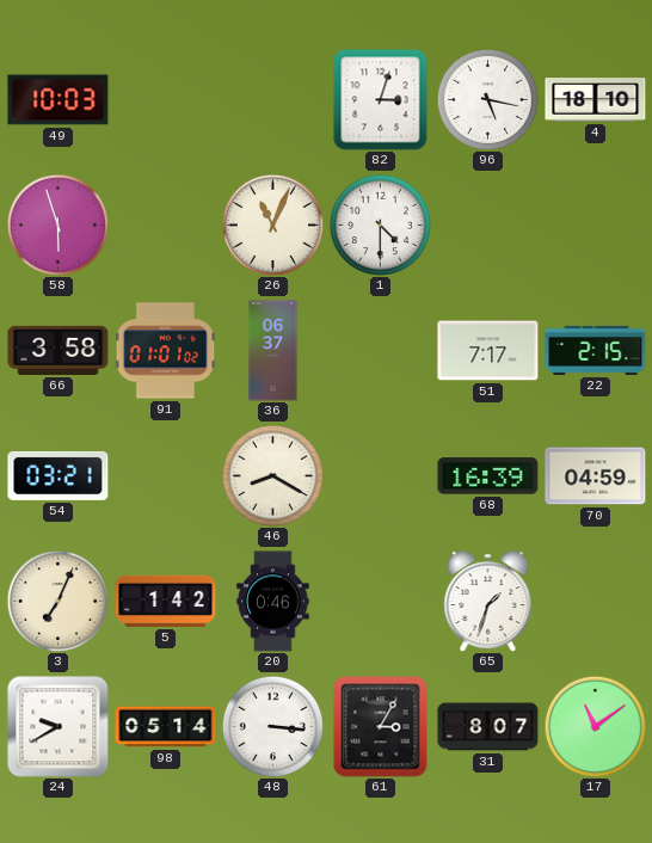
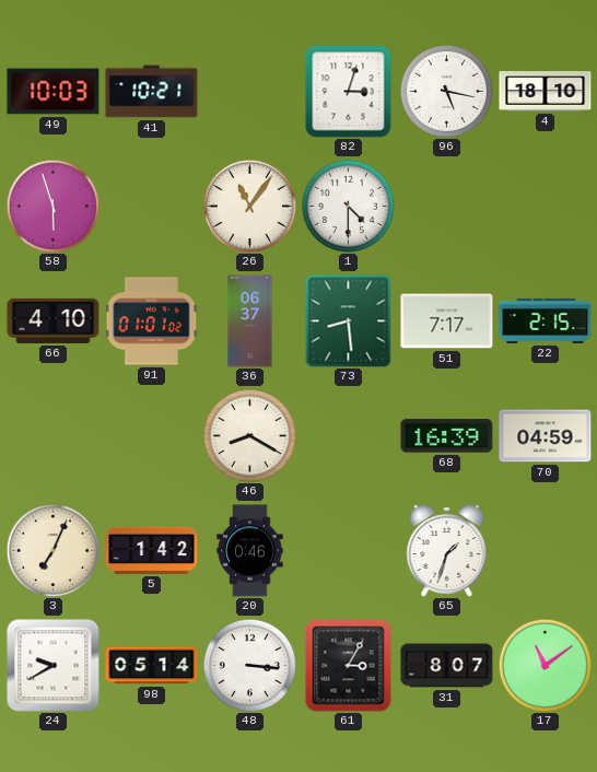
41: none -> 10:21
26: 11:04 -> 11:06
66: 3:58 -> 4:10
73: none -> 8:29
54: 03:21 -> none
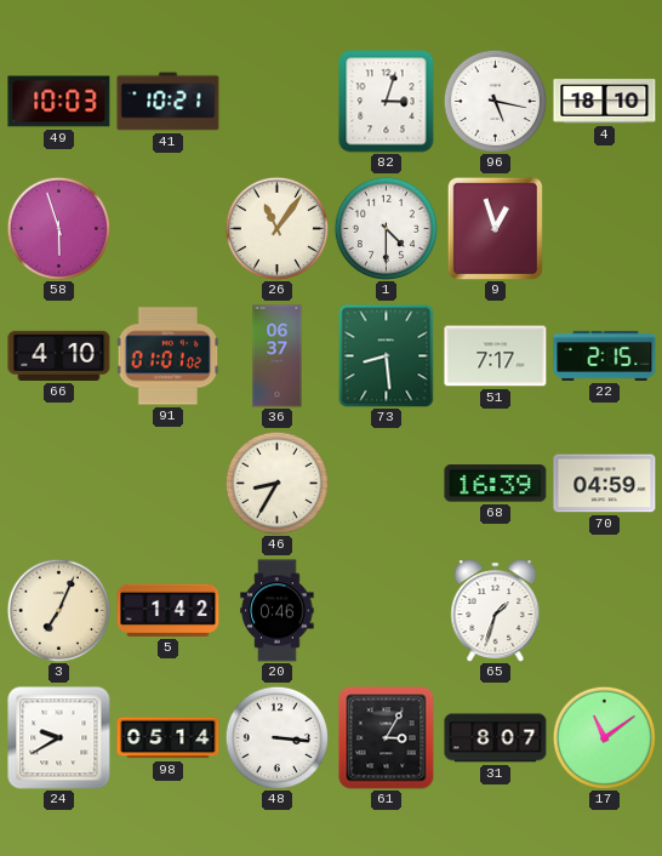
9: none -> 12:57
46: 8:20 -> 8:35
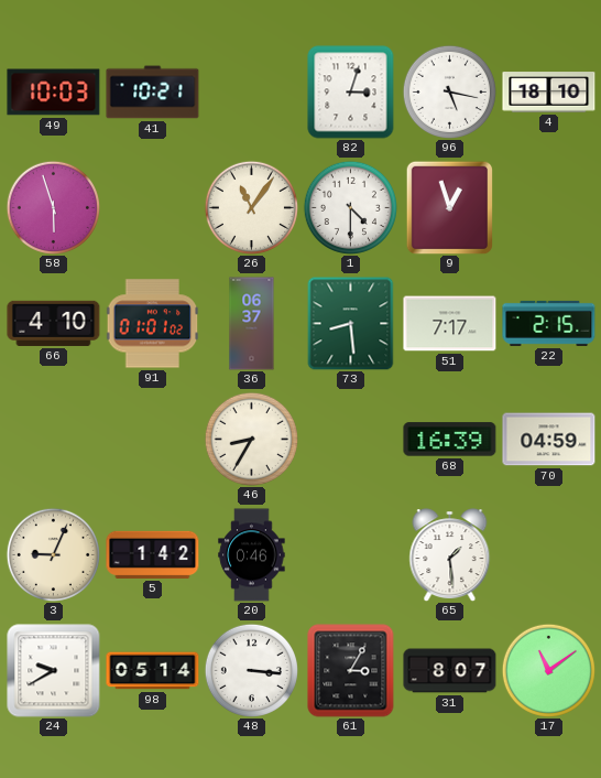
3: 7:04 -> 9:04
65: 1:33 -> 1:29
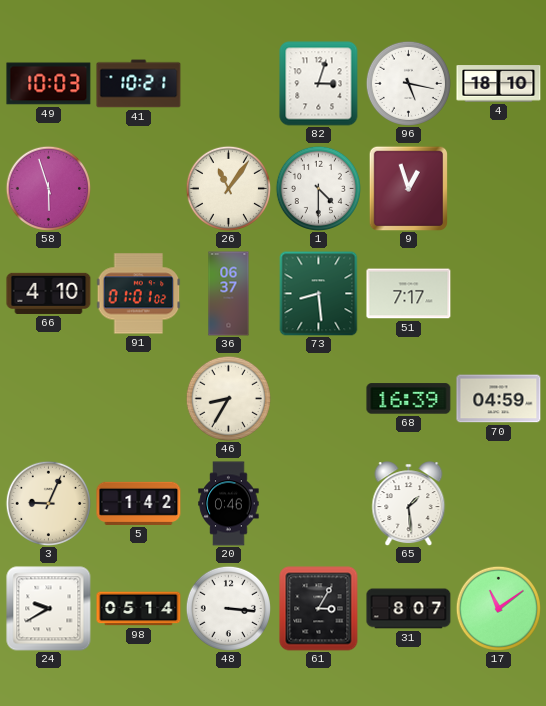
22: 2:15 -> none
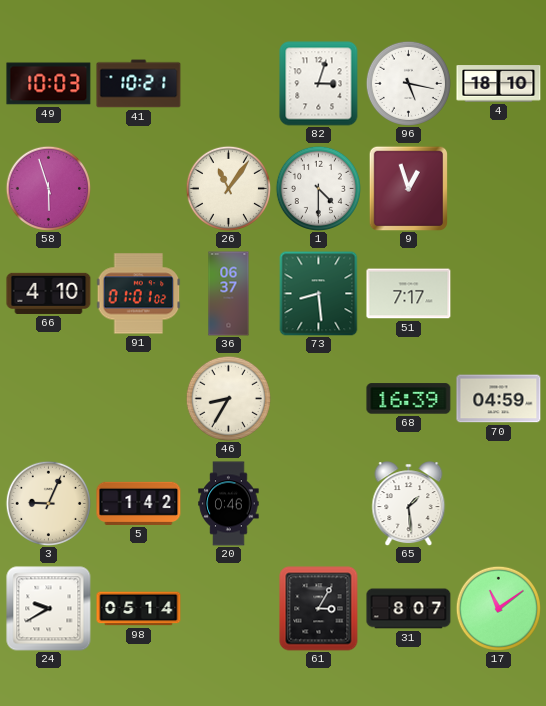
48: 3:16 -> none
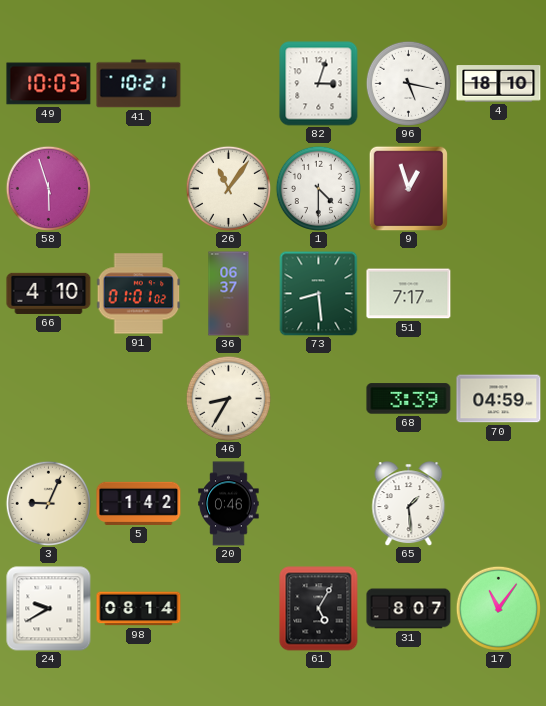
68: 16:39 -> 3:39
98: 05:14 -> 08:14
61: 3:05 -> 5:05
17: 11:09 -> 11:06
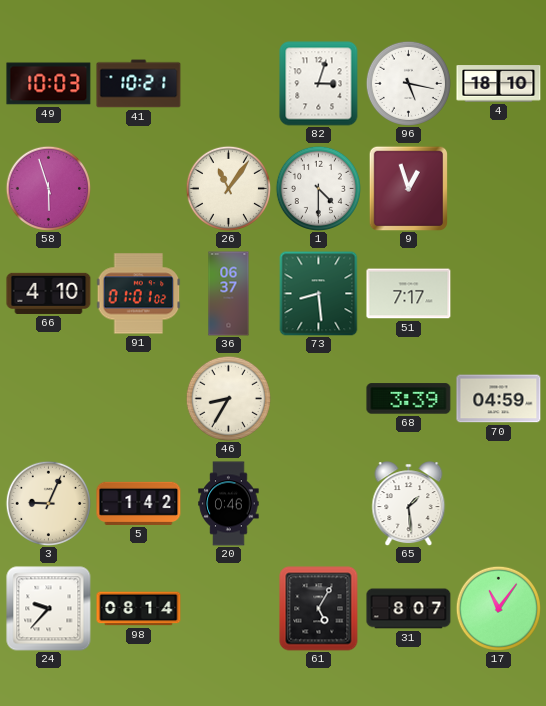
24: 9:40 -> 9:37
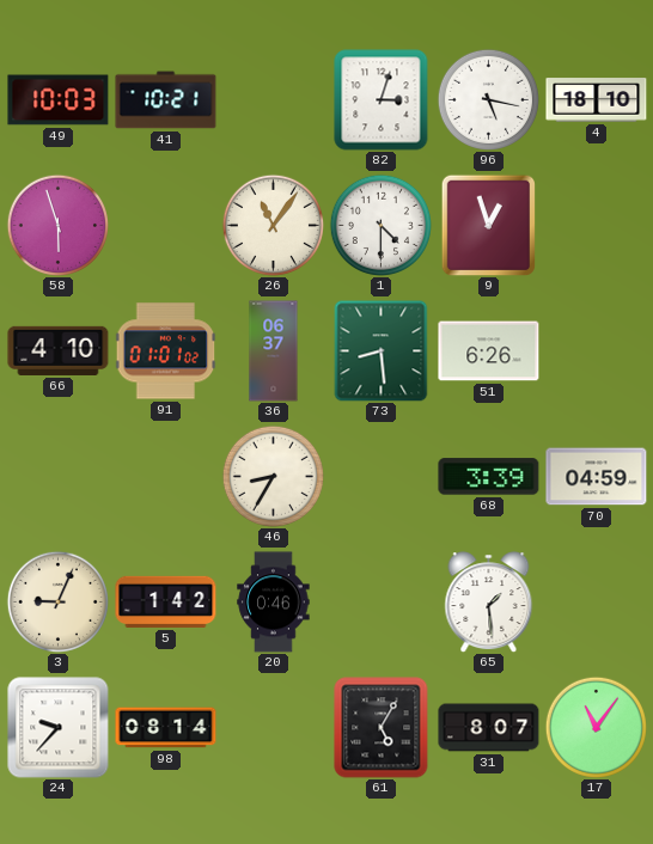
51: 7:17 -> 6:26
